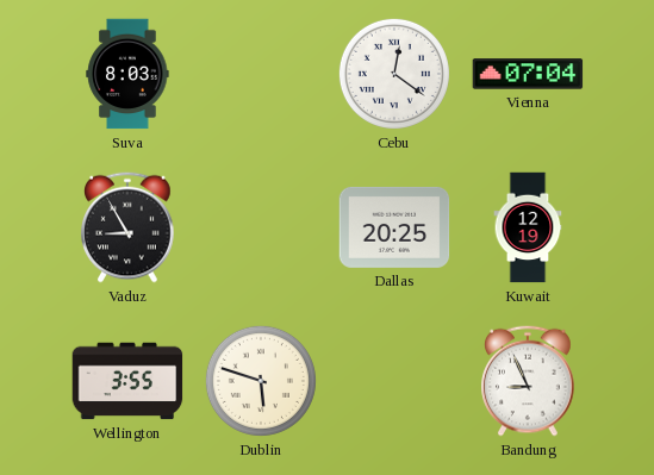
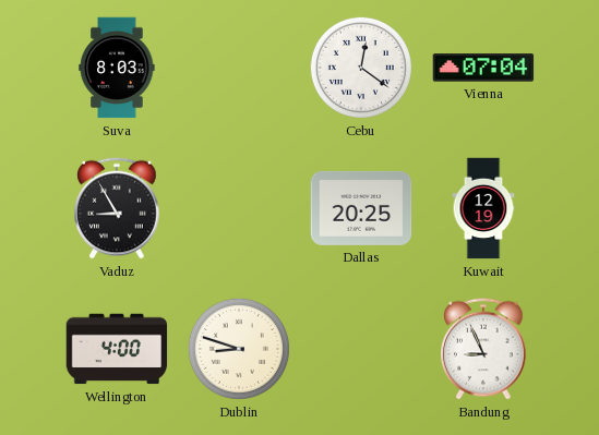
Wellington: 3:55 -> 4:00
Dublin: 5:48 -> 8:48
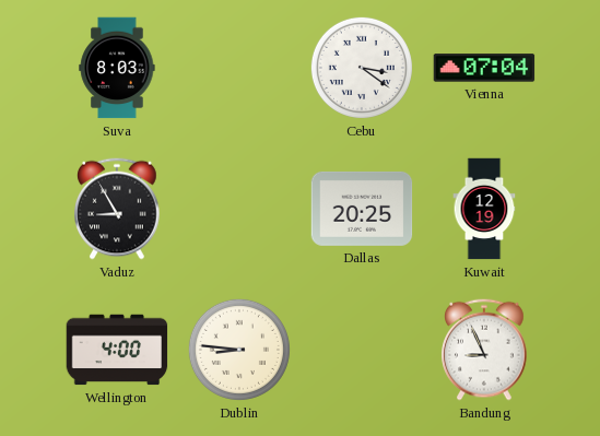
Cebu: 12:21 -> 3:21
Dublin: 8:48 -> 8:46
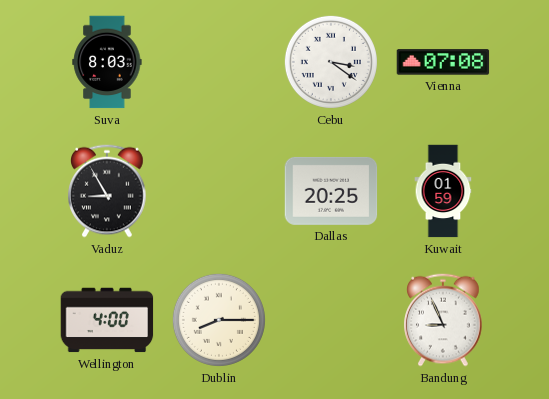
Vienna: 07:04 -> 07:08
Kuwait: 12:19 -> 01:59
Dublin: 8:46 -> 8:15
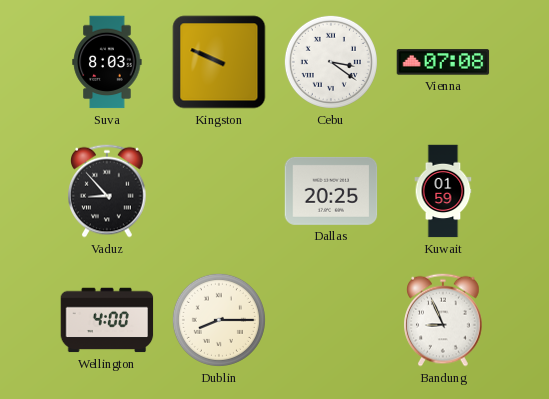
Kingston: none -> 9:49
Vaduz: 8:55 -> 8:53
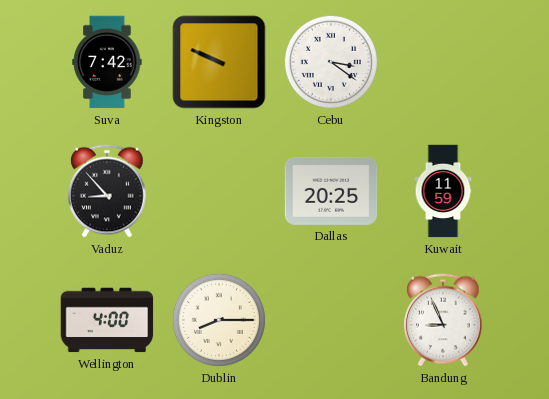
Suva: 8:03 -> 7:42
Vienna: 07:08 -> none
Kuwait: 01:59 -> 11:59
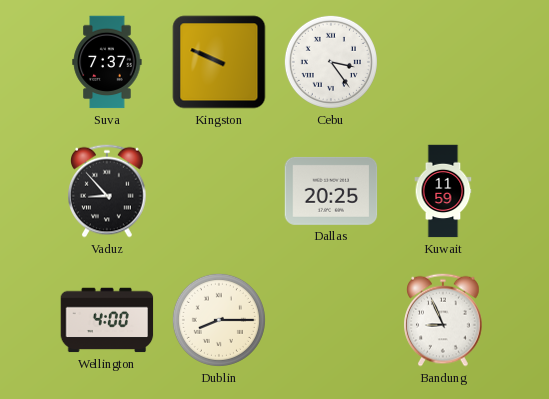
Suva: 7:42 -> 7:37
Cebu: 3:21 -> 3:24
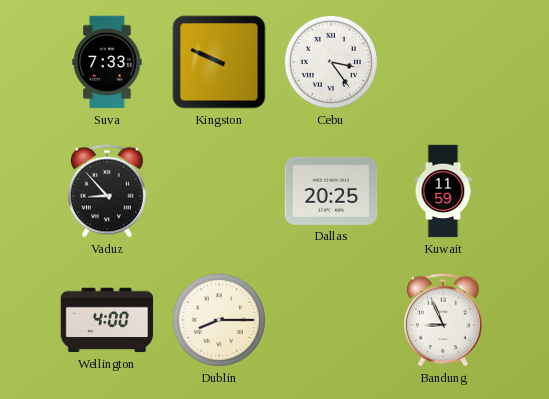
Suva: 7:37 -> 7:33
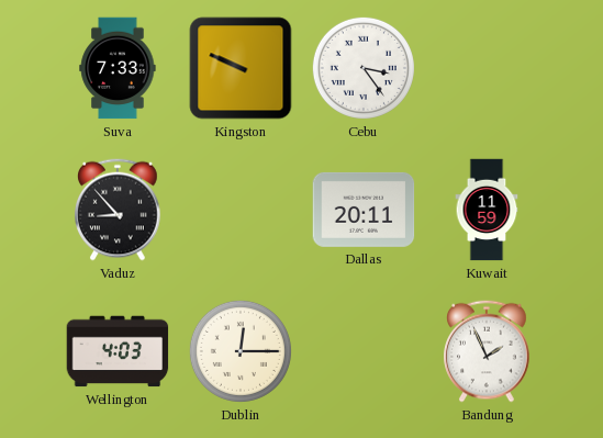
Dallas: 20:25 -> 20:11
Wellington: 4:00 -> 4:03
Dublin: 8:15 -> 12:15
Bandung: 8:56 -> 1:56
